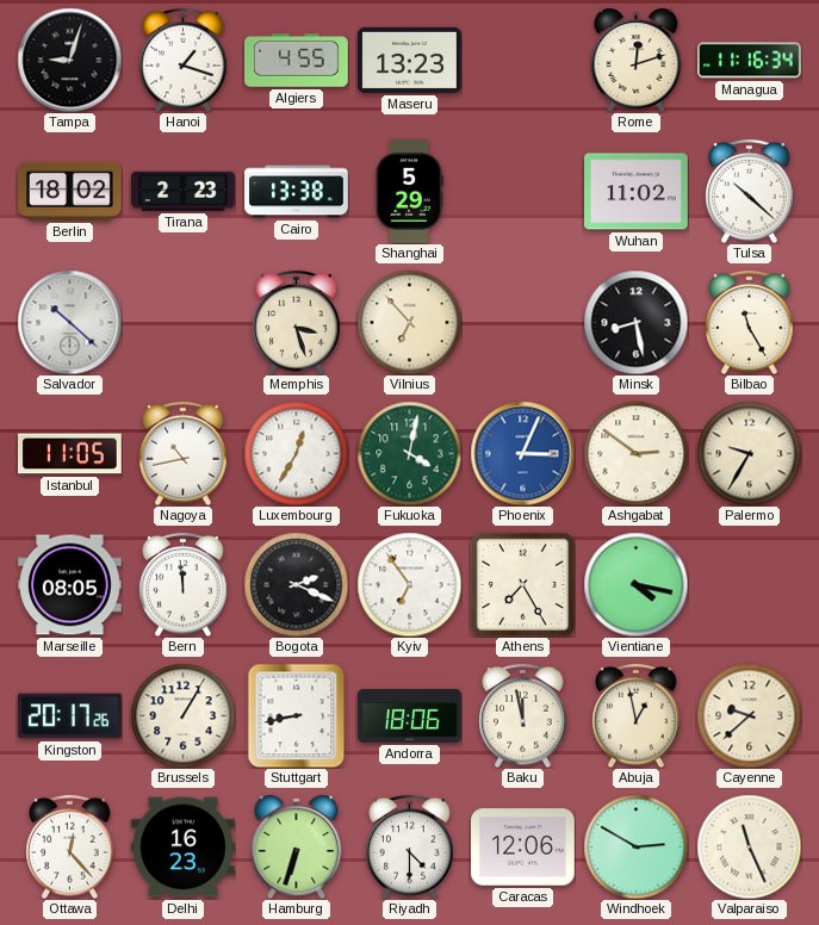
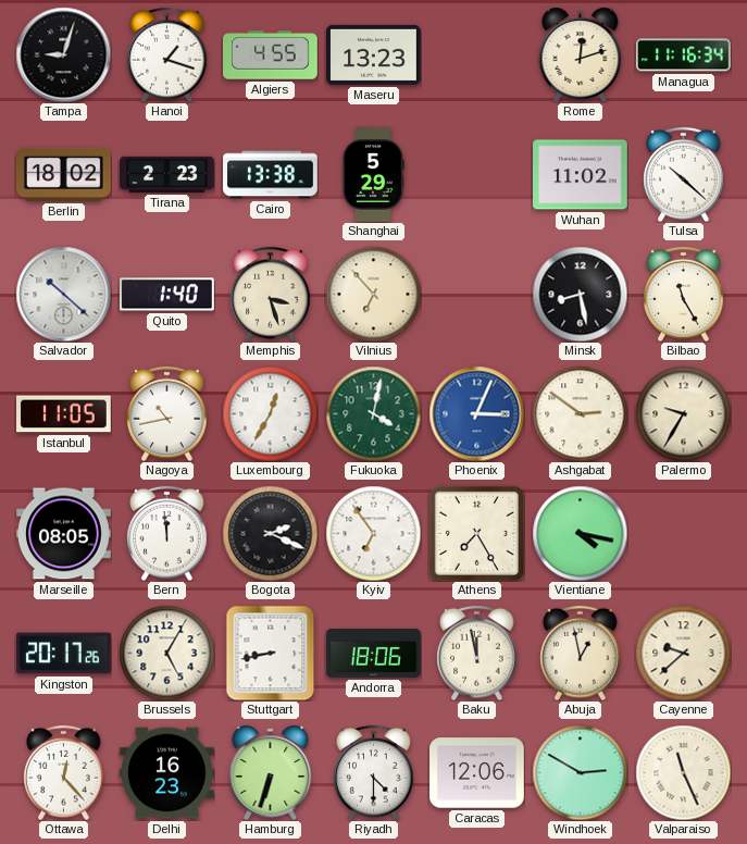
Quito: none -> 1:40
Brussels: 1:05 -> 5:05
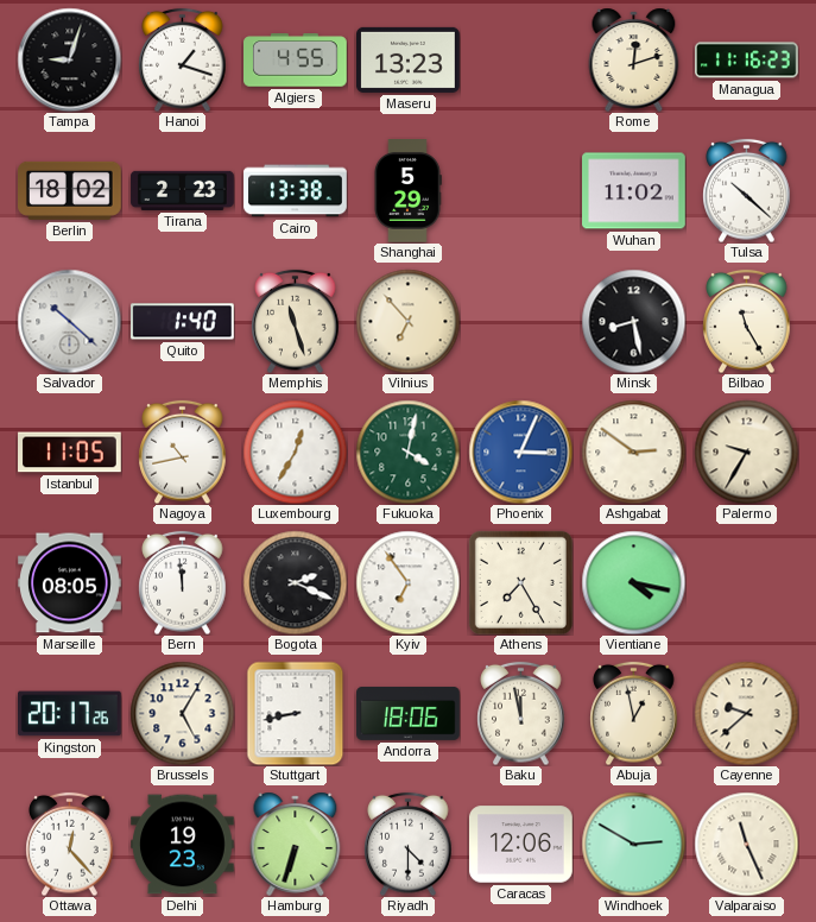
Managua: 11:16:34 -> 11:16:23
Memphis: 3:27 -> 11:27
Delhi: 16:23 -> 19:23
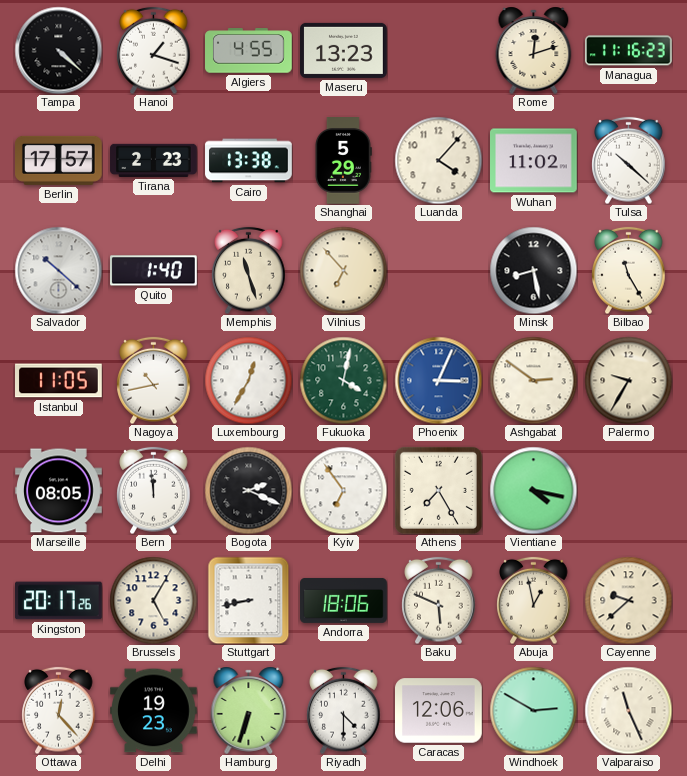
Tampa: 9:03 -> 4:22
Berlin: 18:02 -> 17:57
Luanda: none -> 4:07
Baku: 11:58 -> 5:49
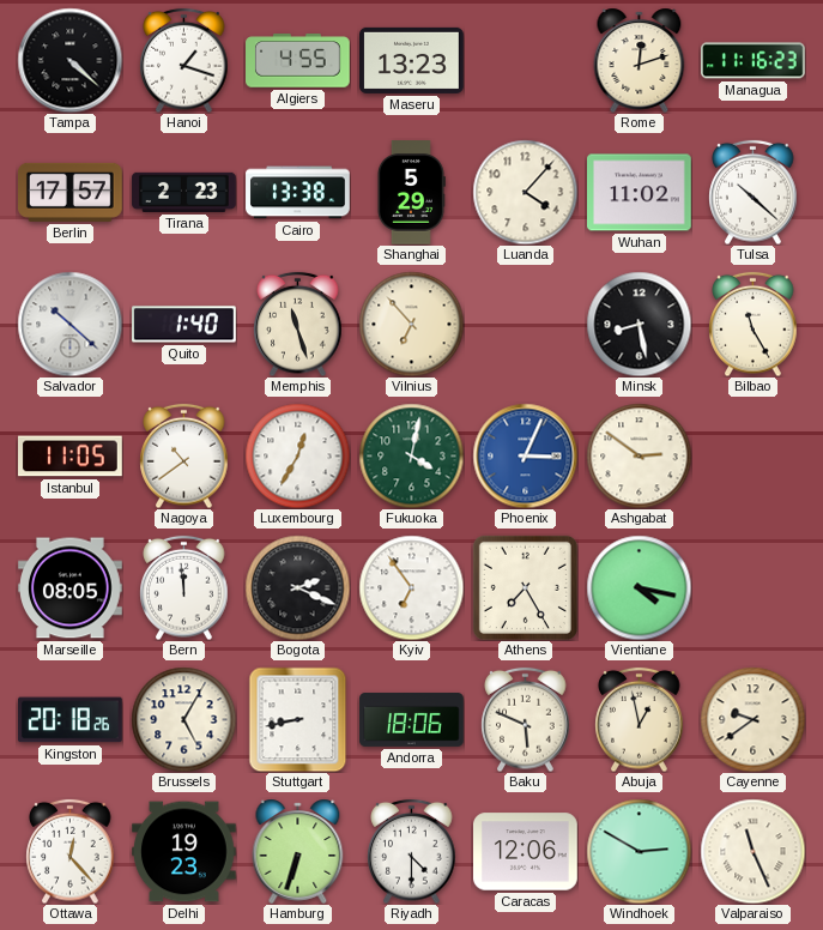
Nagoya: 10:43 -> 10:39
Palermo: 9:35 -> none
Kingston: 20:17 -> 20:18
Cayenne: 9:38 -> 9:39
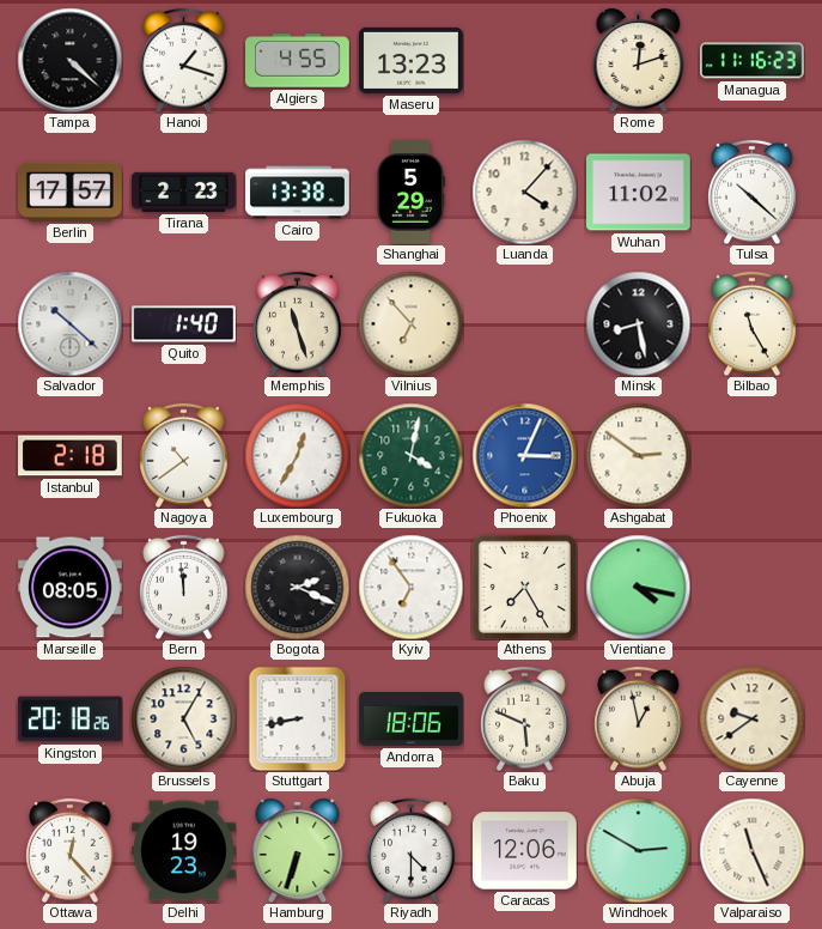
Istanbul: 11:05 -> 2:18
